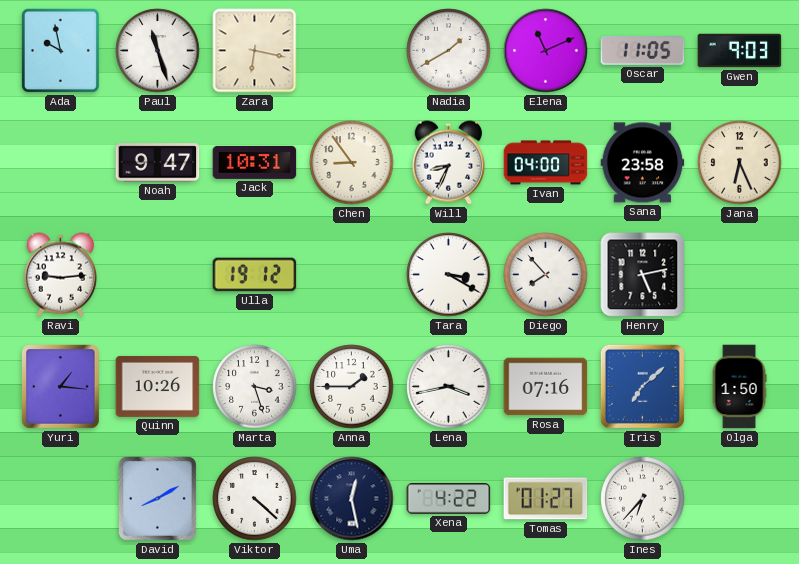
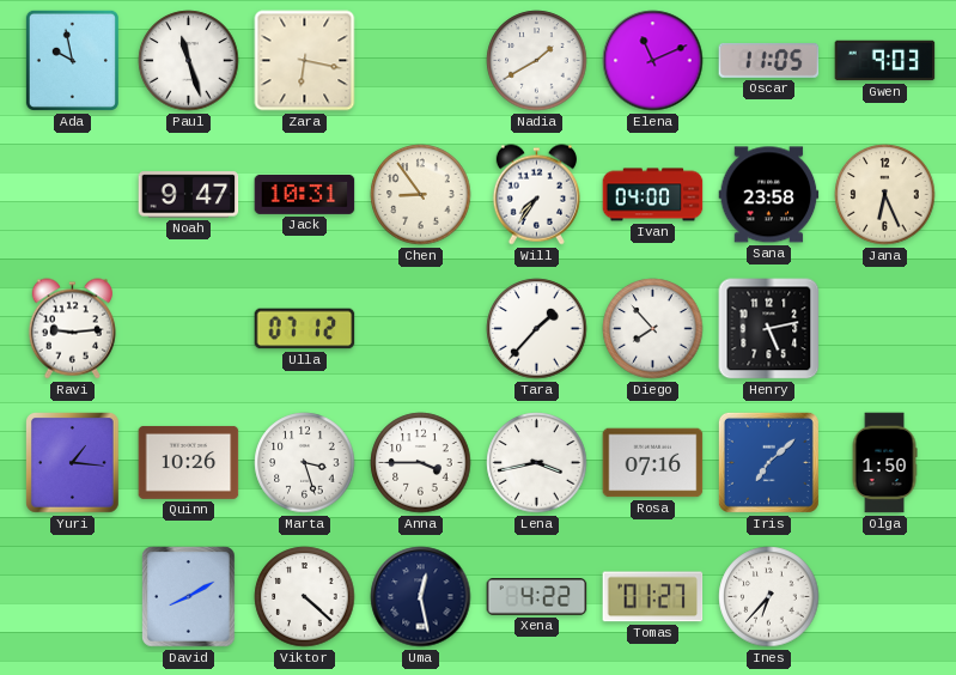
Will: 8:34 -> 7:36
Ulla: 19:12 -> 07:12
Tara: 3:20 -> 1:37
Anna: 1:45 -> 3:45
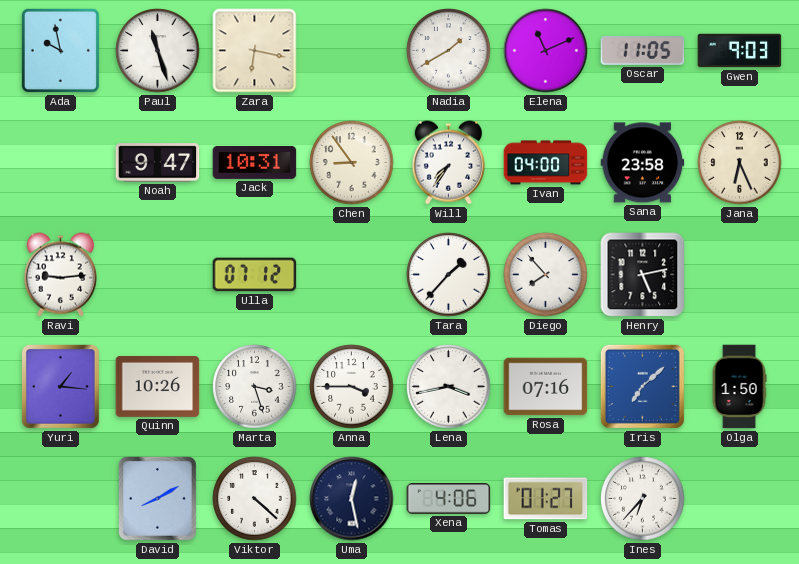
Xena: 4:22 -> 4:06
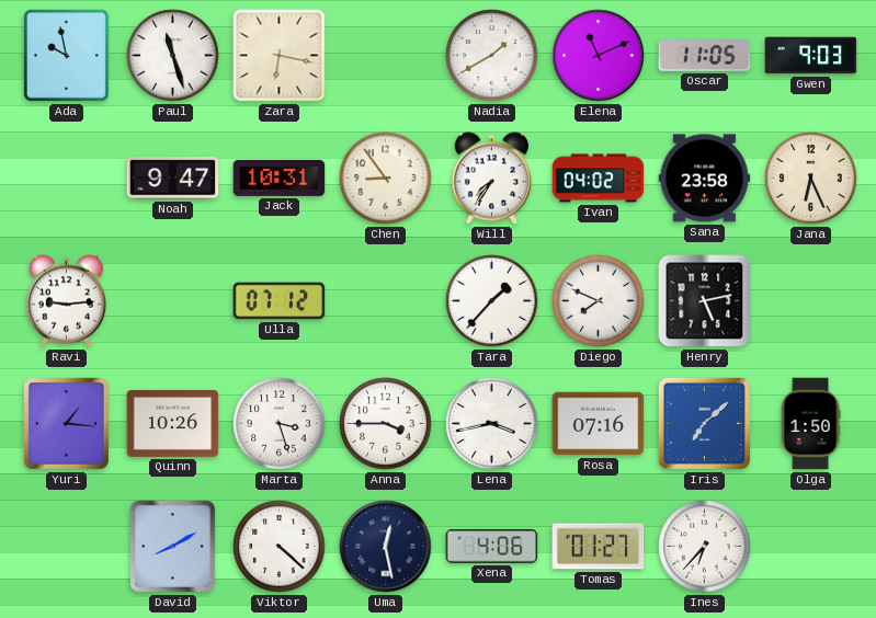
Ivan: 04:00 -> 04:02
Diego: 7:53 -> 7:49
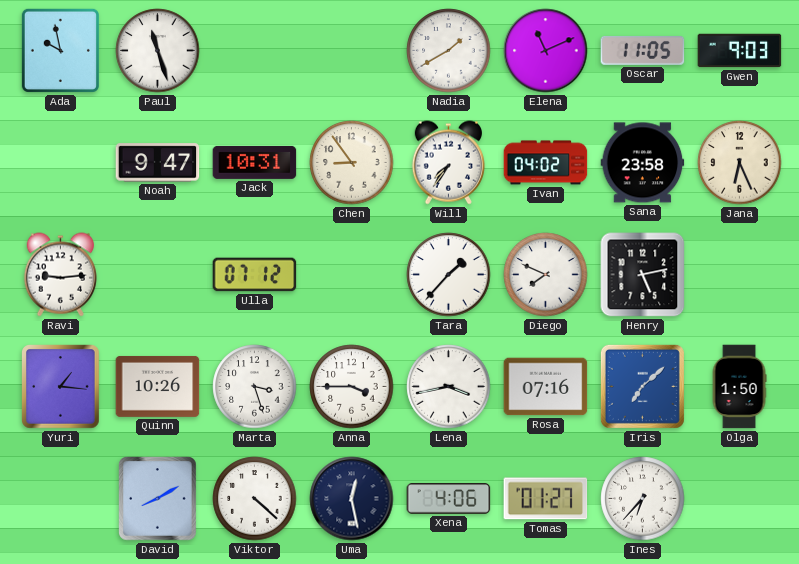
Zara: 6:17 -> none
